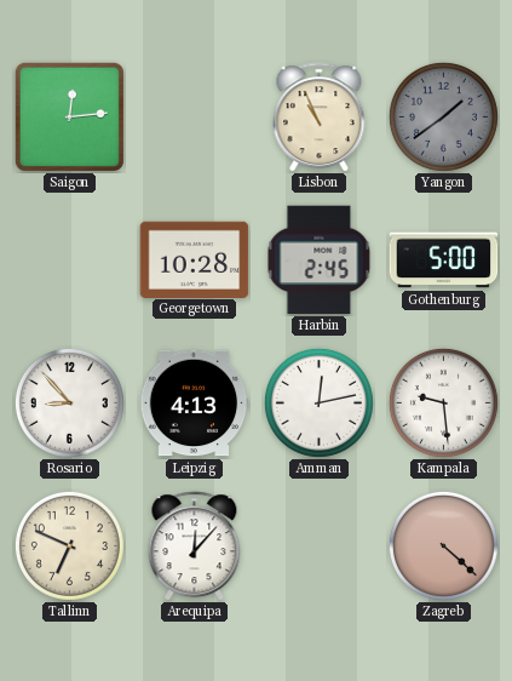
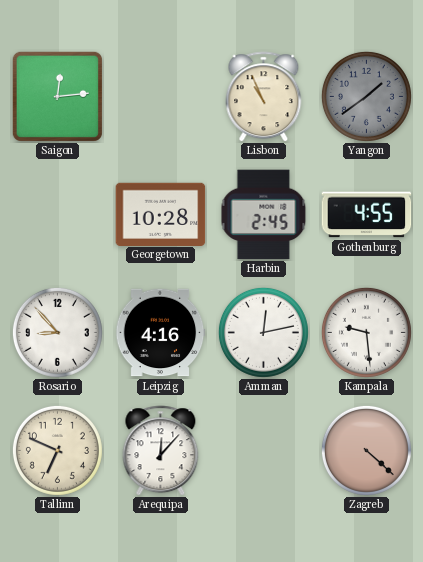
Gothenburg: 5:00 -> 4:55
Leipzig: 4:13 -> 4:16
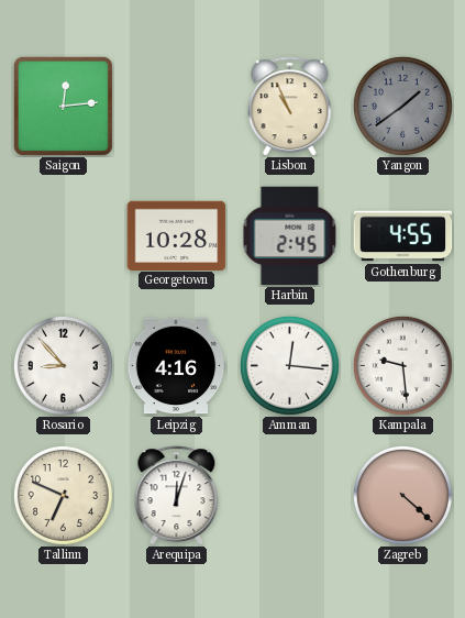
Amman: 12:13 -> 12:16
Arequipa: 12:07 -> 12:03
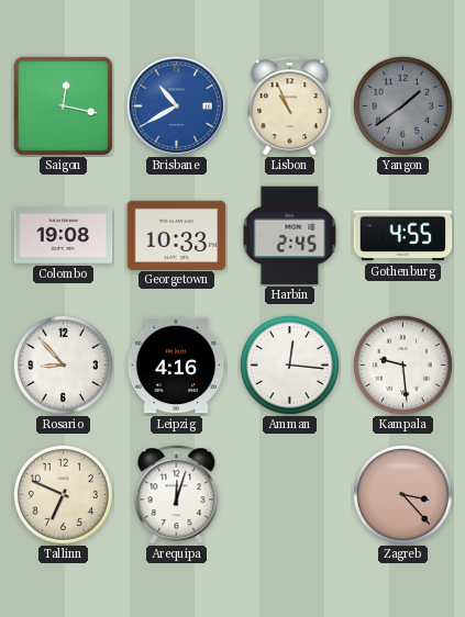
Saigon: 12:14 -> 12:17
Brisbane: none -> 10:40
Colombo: none -> 19:08
Georgetown: 10:28 -> 10:33
Zagreb: 4:22 -> 3:23
